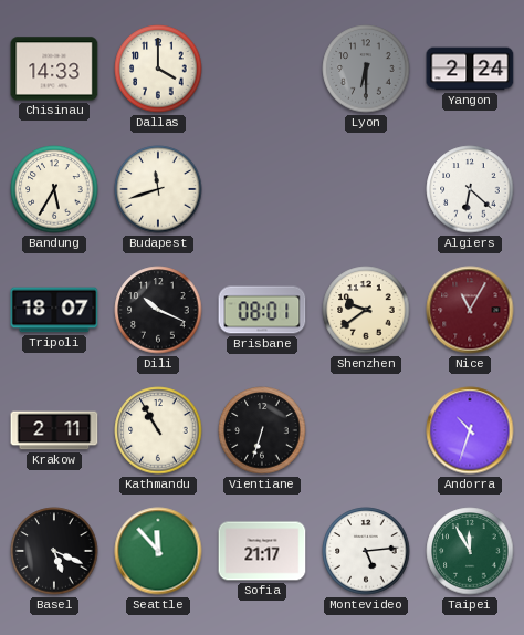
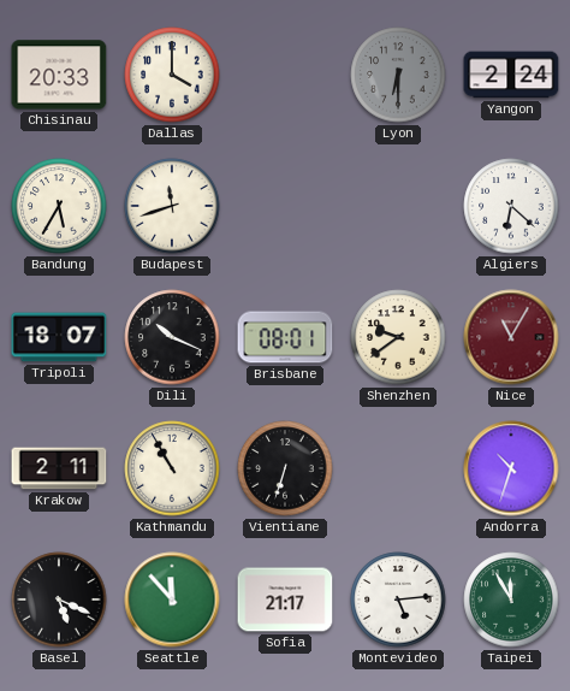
Chisinau: 14:33 -> 20:33
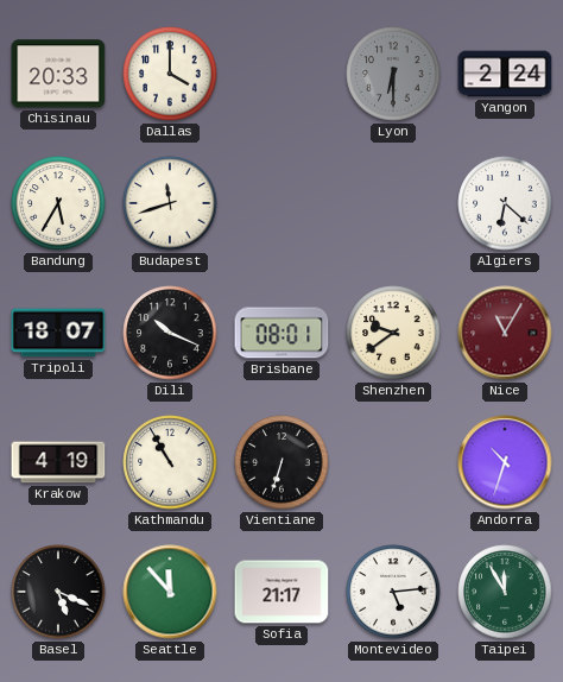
Krakow: 2:11 -> 4:19
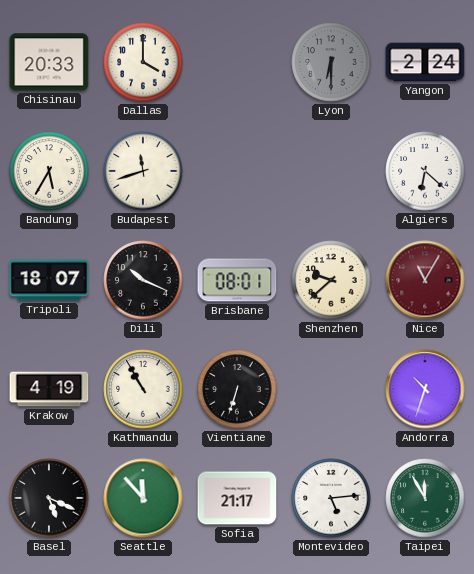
Shenzhen: 9:39 -> 9:38
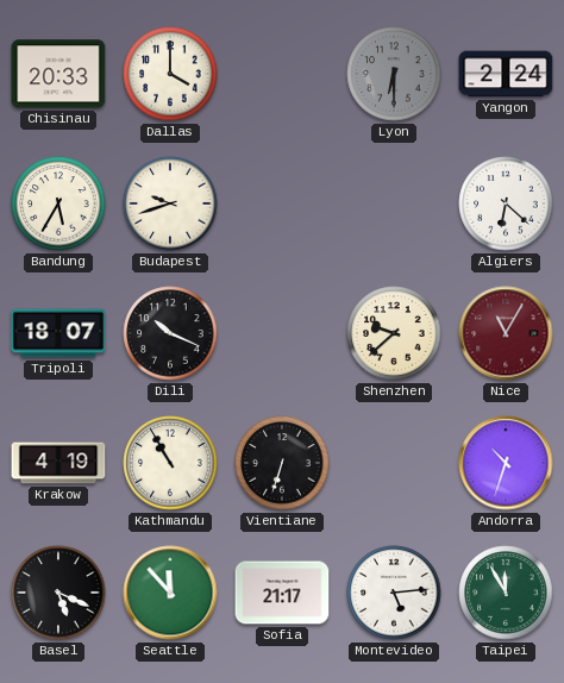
Budapest: 11:42 -> 9:42
Brisbane: 08:01 -> none
